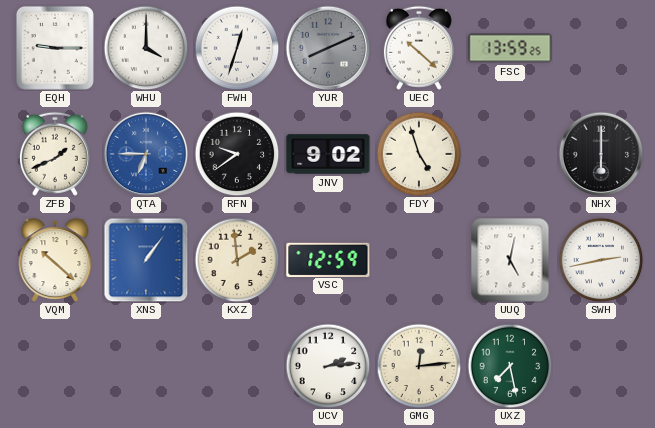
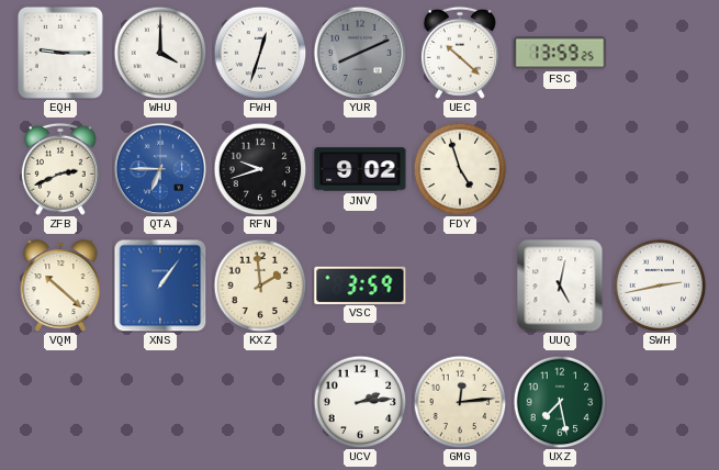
ZFB: 1:41 -> 2:41
RFN: 9:39 -> 9:42
NHX: 6:00 -> none
VSC: 12:59 -> 3:59
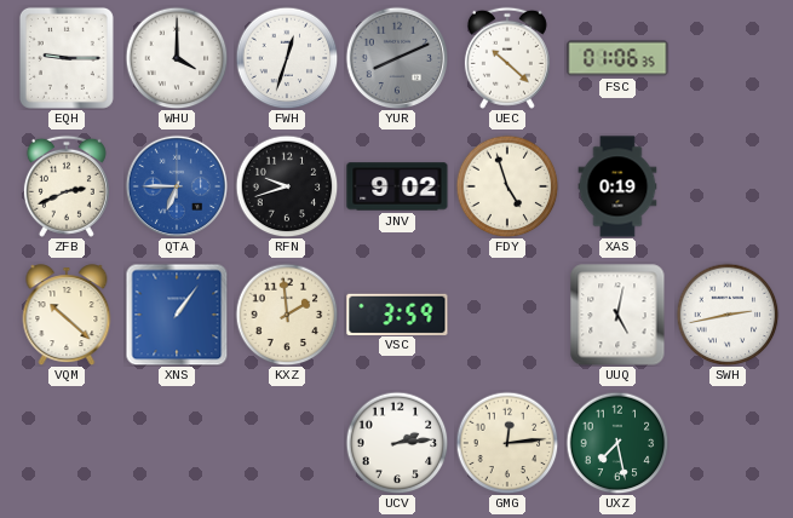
FSC: 13:59 -> 01:06
XAS: none -> 0:19
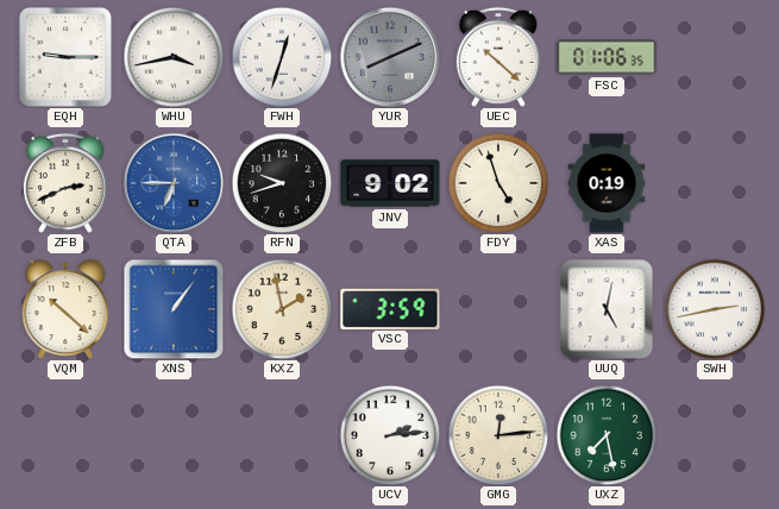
WHU: 4:00 -> 3:43
KXZ: 1:59 -> 1:58
